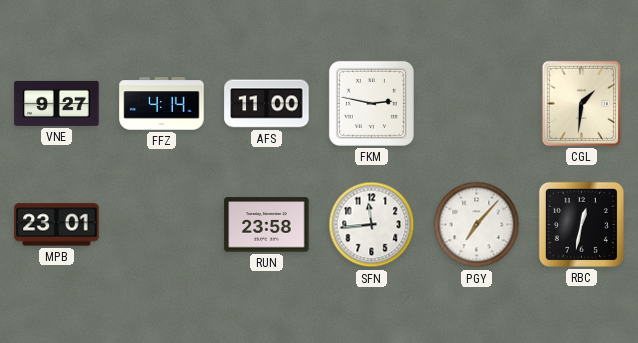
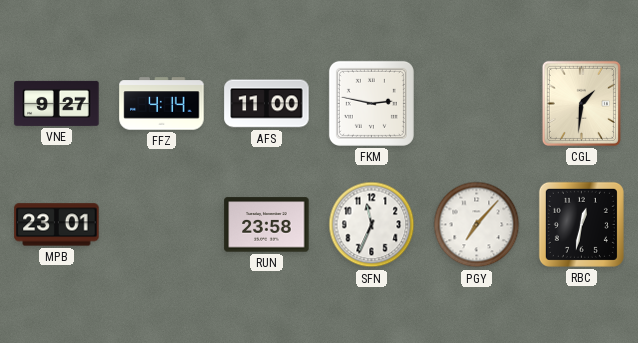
SFN: 11:44 -> 11:34
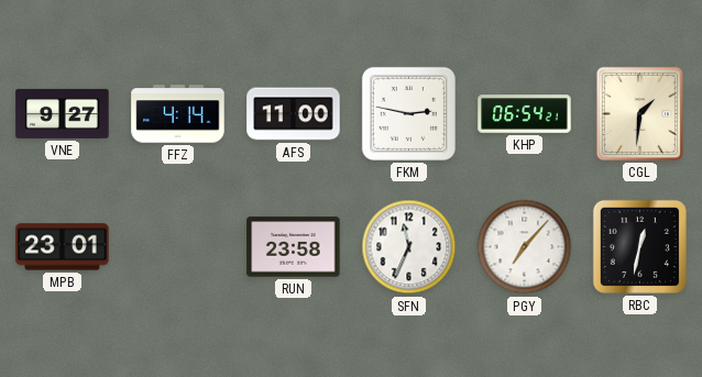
KHP: none -> 06:54
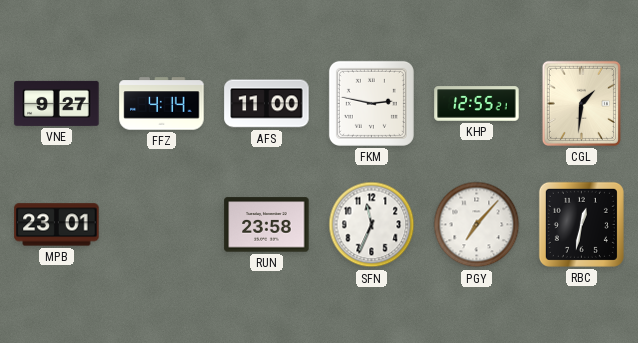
KHP: 06:54 -> 12:55
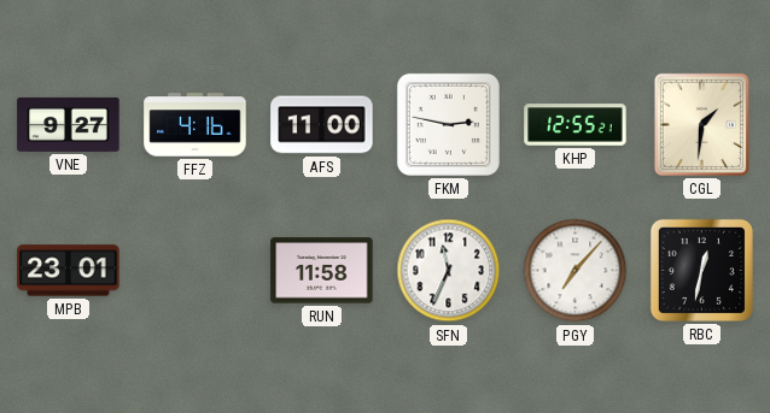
FFZ: 4:14 -> 4:16
RUN: 23:58 -> 11:58
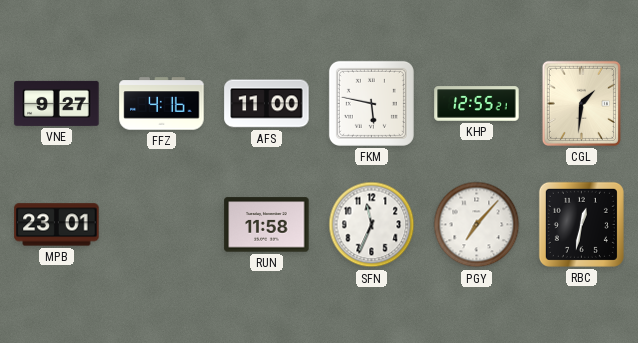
FKM: 2:47 -> 5:47
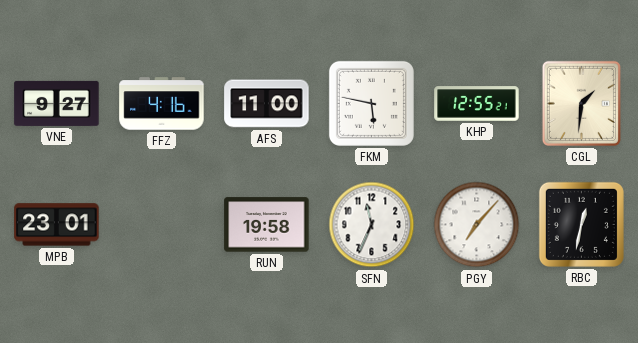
RUN: 11:58 -> 19:58
